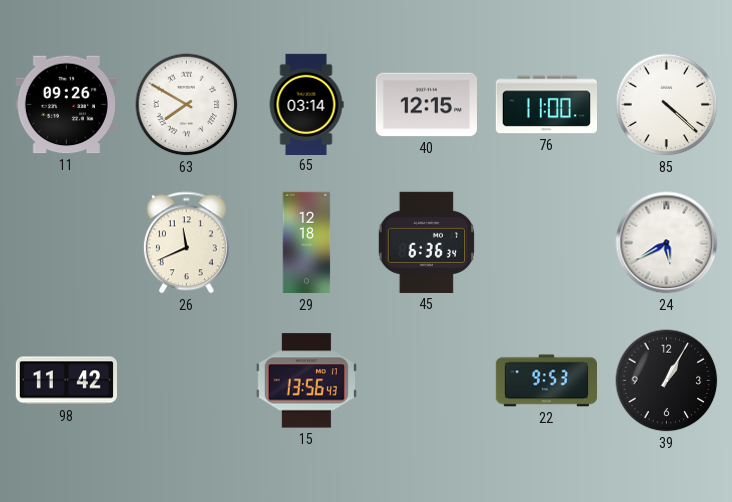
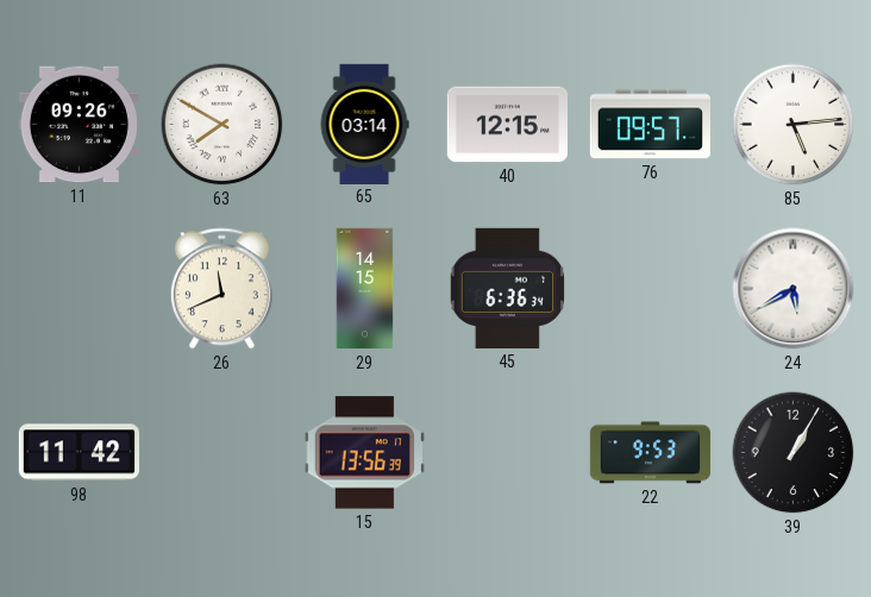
76: 11:00 -> 09:57
85: 4:22 -> 5:14
29: 12:18 -> 14:15
15: 13:56:43 -> 13:56:39
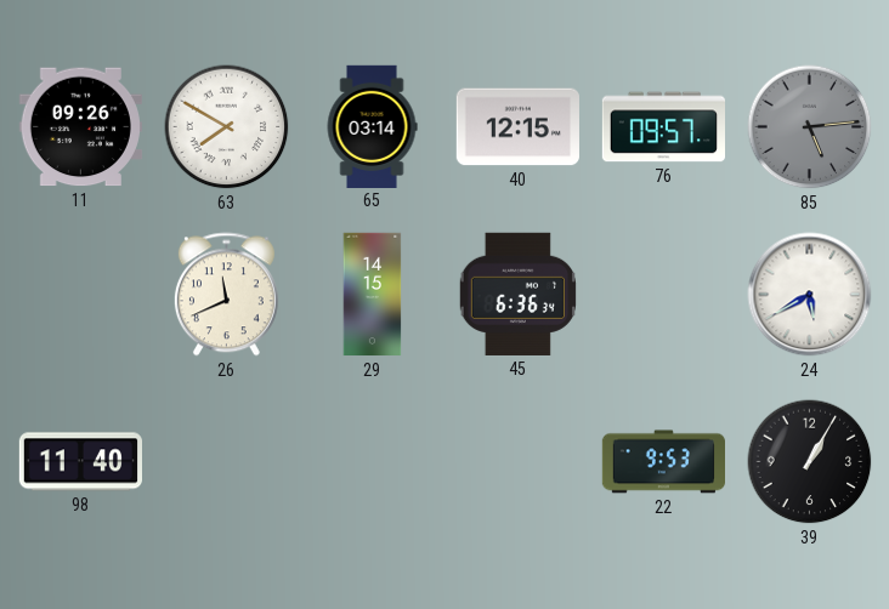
85 dial: white -> grey
98: 11:42 -> 11:40
15: 13:56 -> none
